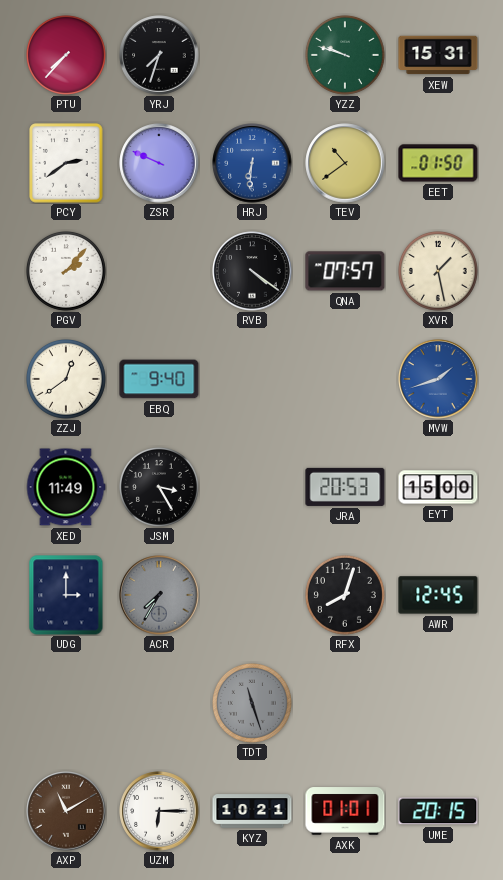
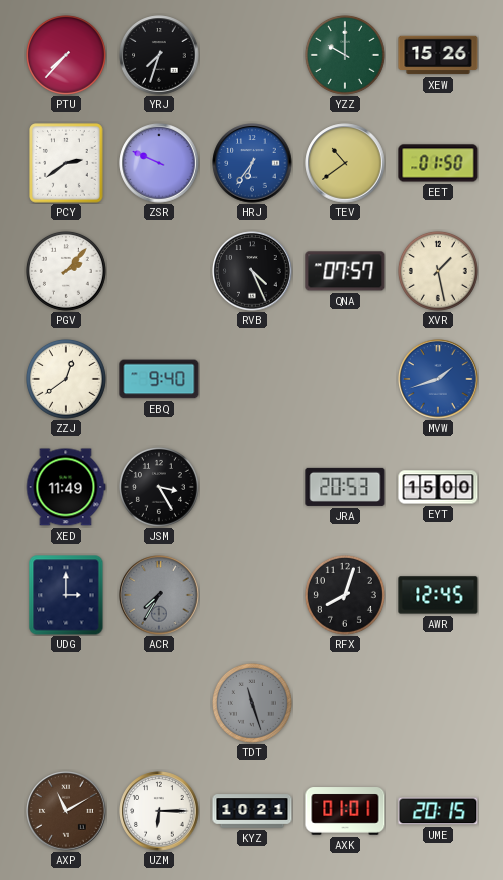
YZZ: 9:48 -> 10:00
XEW: 15:31 -> 15:26
HRJ: 6:31 -> 6:36
RVB: 4:21 -> 4:26
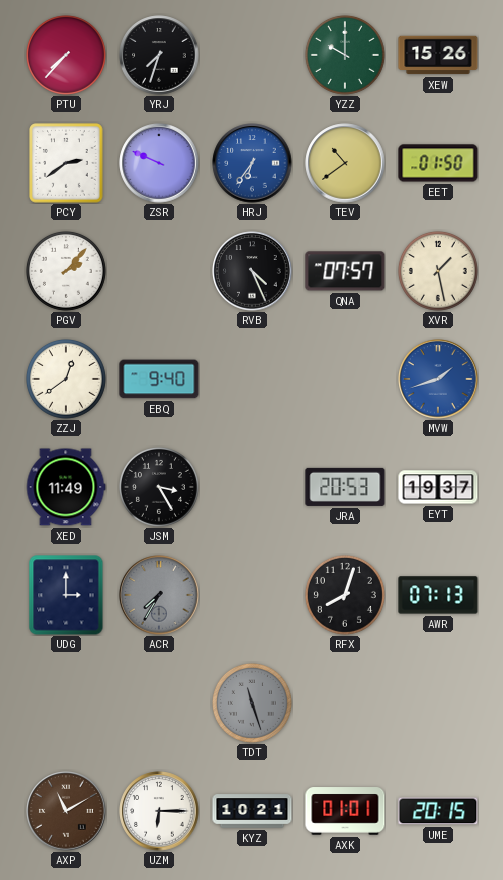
EYT: 15:00 -> 19:37
AWR: 12:45 -> 07:13
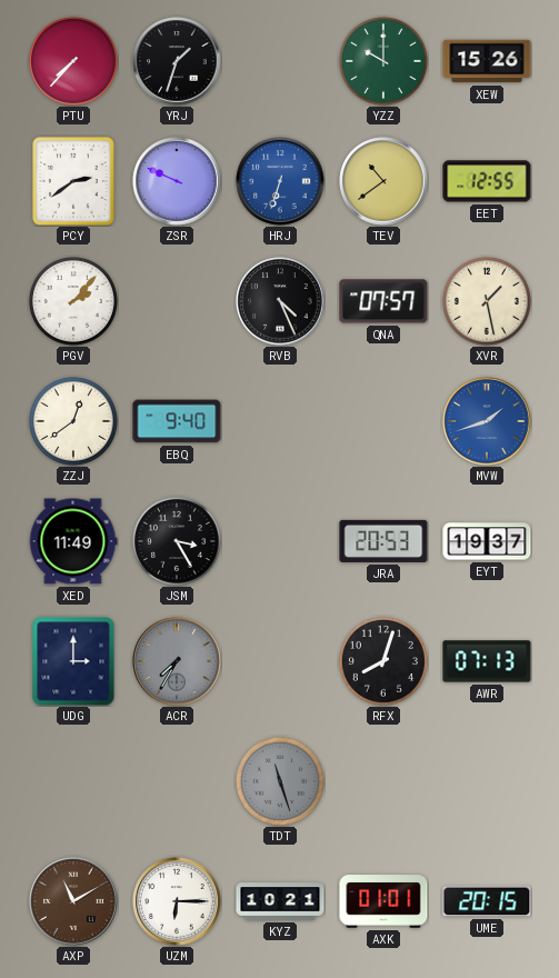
YRJ: 7:33 -> 1:33
HRJ: 6:36 -> 6:33
EET: 01:50 -> 12:55
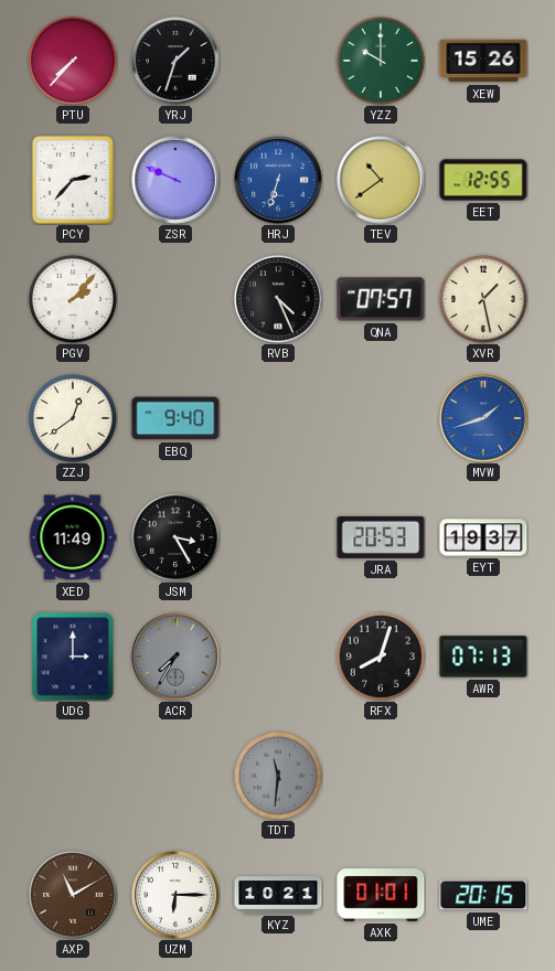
PCY: 2:39 -> 2:37
TDT: 11:27 -> 11:31
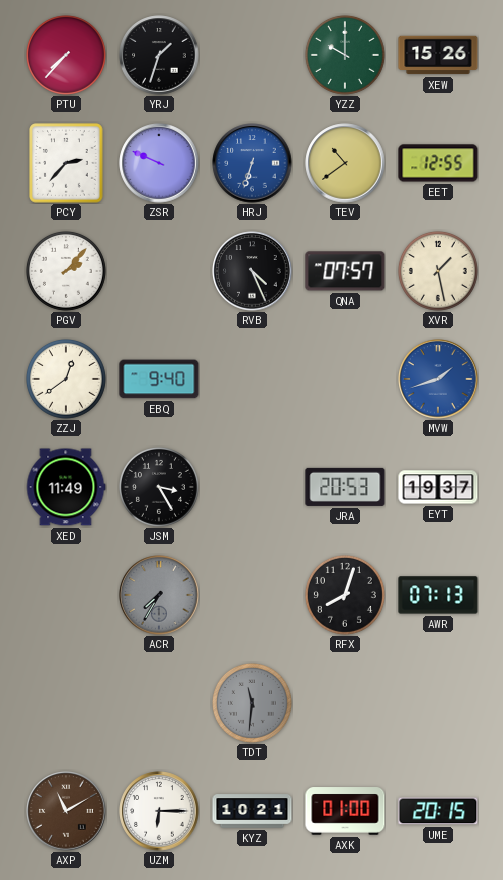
UDG: 3:00 -> none
AXK: 01:01 -> 01:00
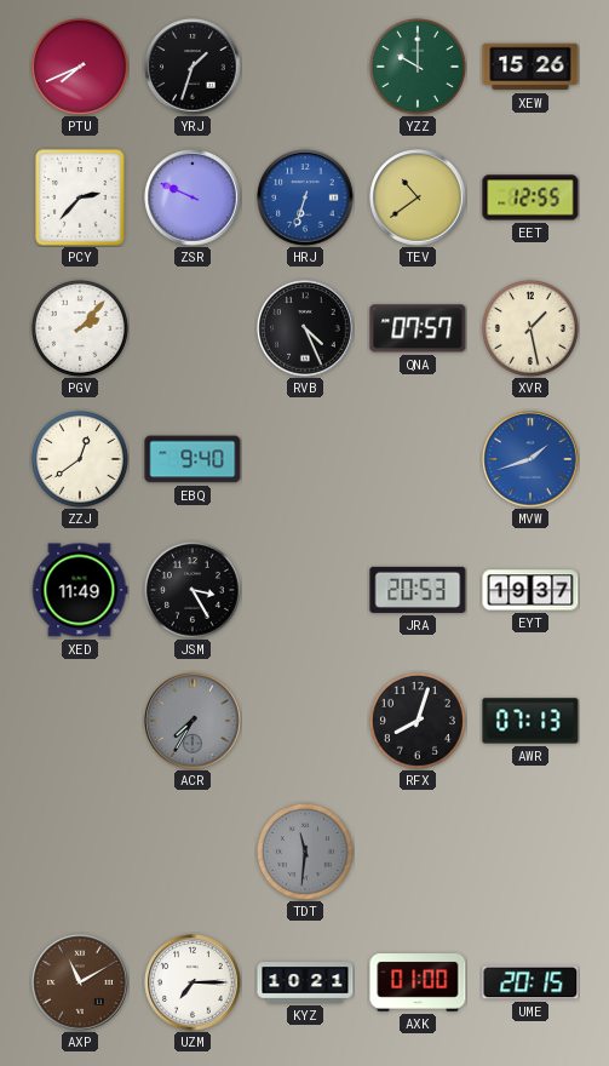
PTU: 7:37 -> 7:41
UZM: 6:15 -> 7:15
